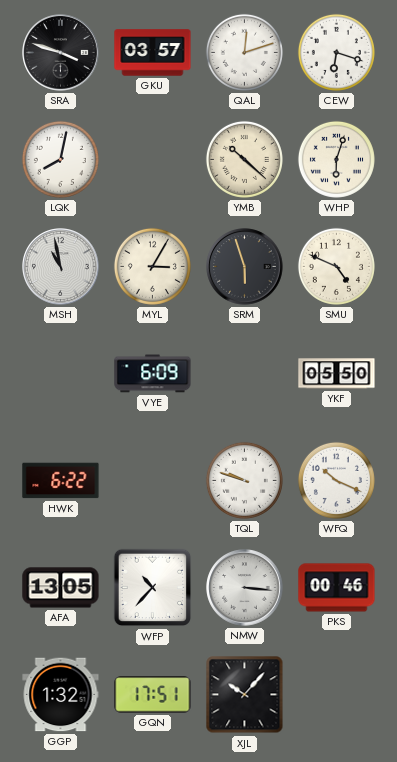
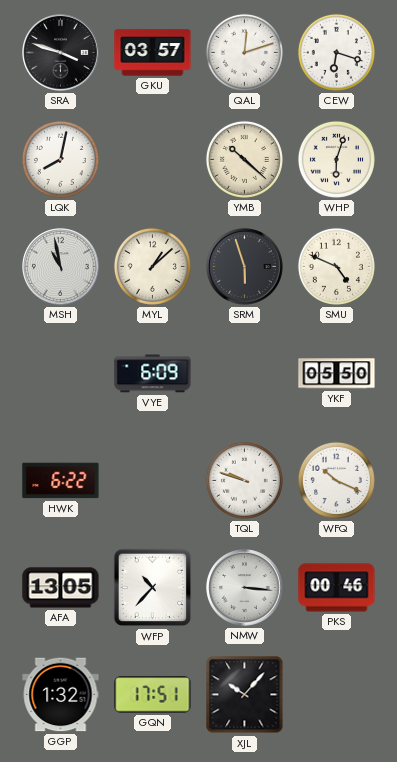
MYL: 3:05 -> 1:08
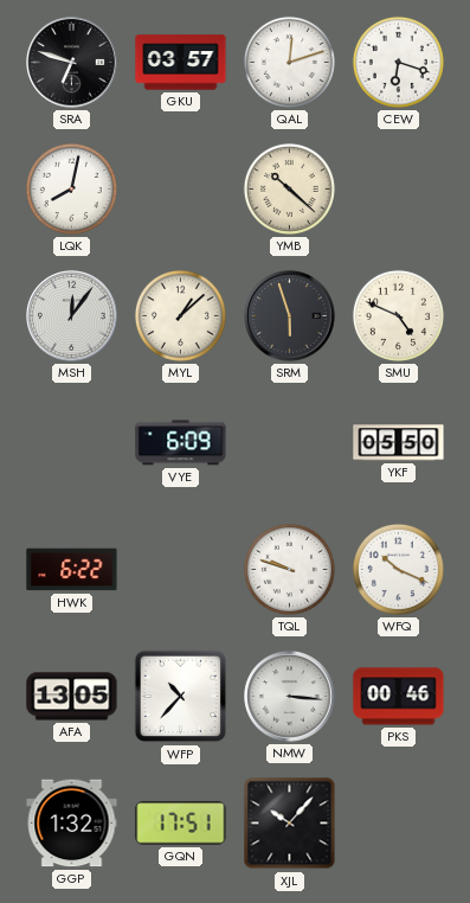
SRA: 3:48 -> 6:48
WHP: 6:03 -> none
MSH: 10:58 -> 12:06
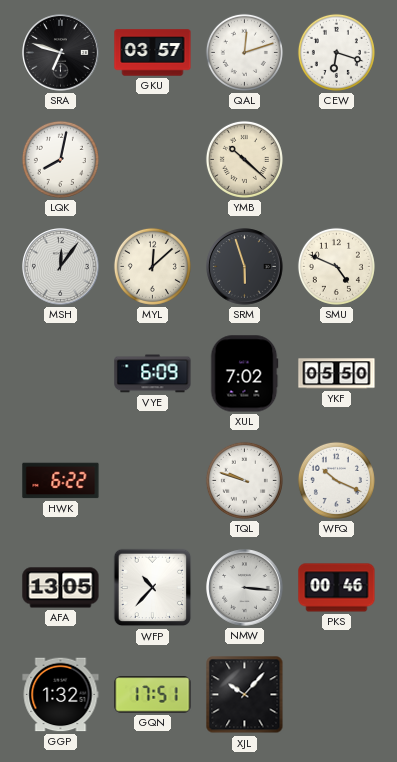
MYL: 1:08 -> 12:08
XUL: none -> 7:02
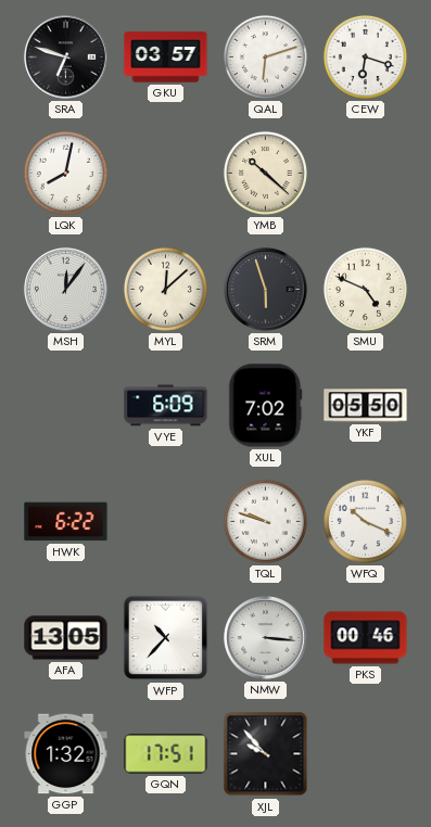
QAL: 12:12 -> 6:12
XJL: 10:07 -> 9:53
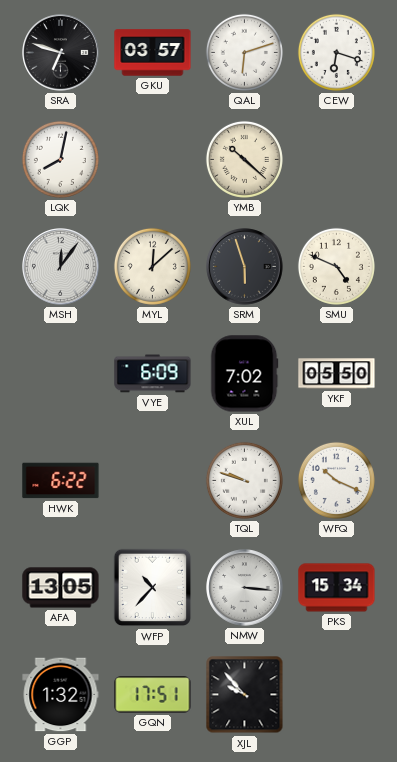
PKS: 00:46 -> 15:34
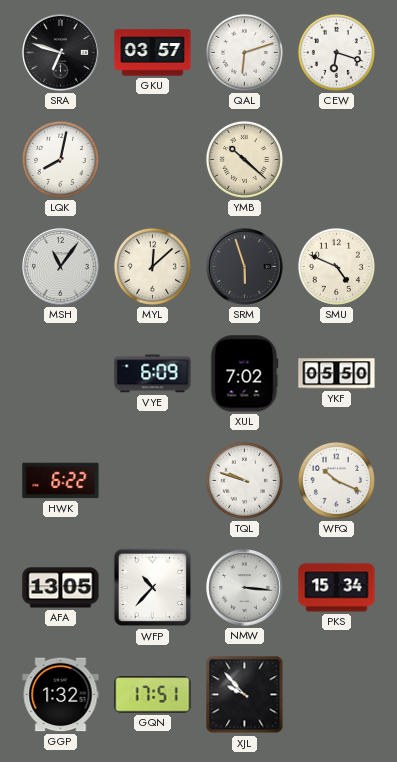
MSH: 12:06 -> 11:06
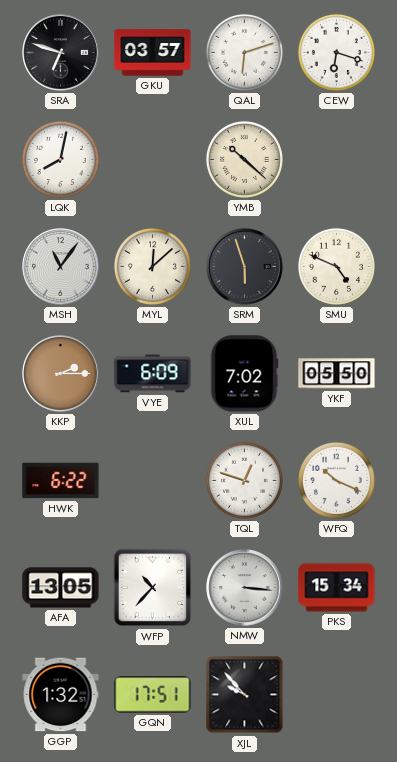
KKP: none -> 2:15
TQL: 9:48 -> 12:48
